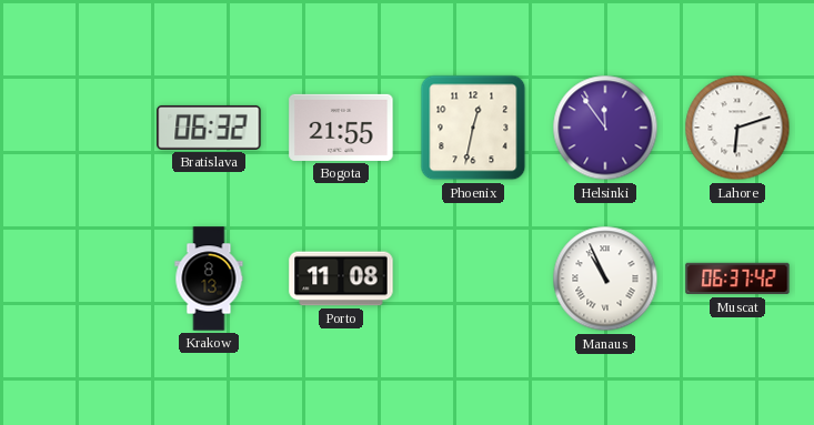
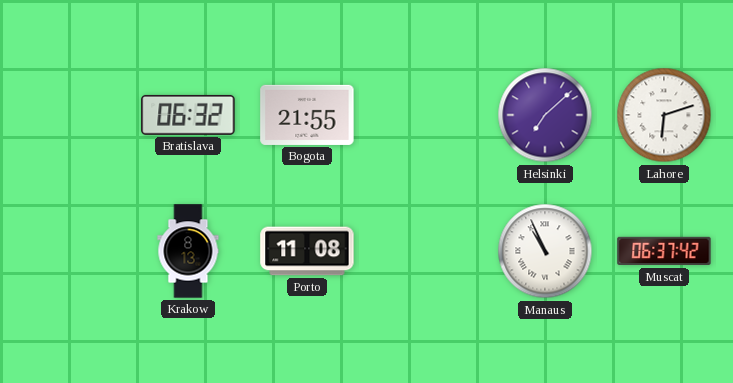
Phoenix: 12:32 -> none
Helsinki: 11:54 -> 7:08
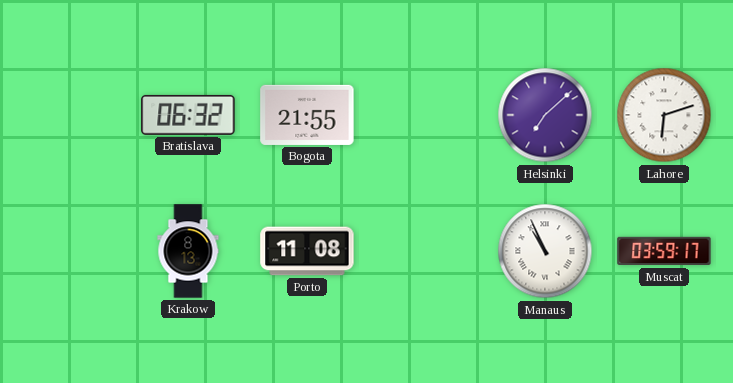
Muscat: 06:37 -> 03:59
